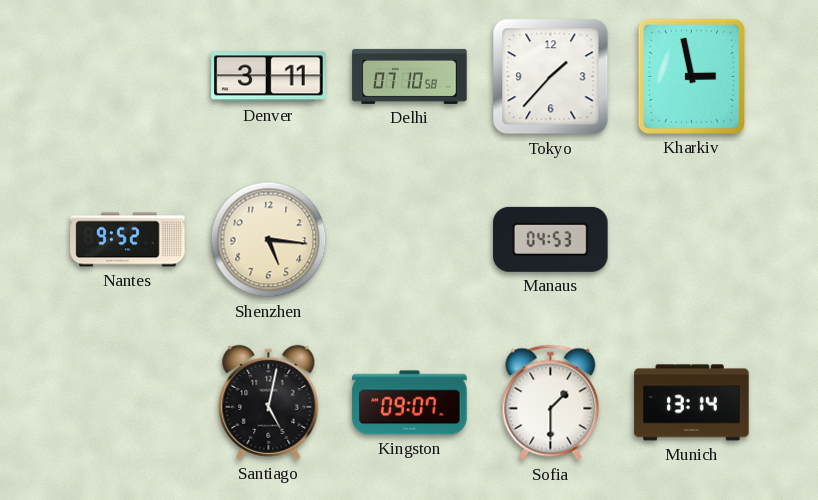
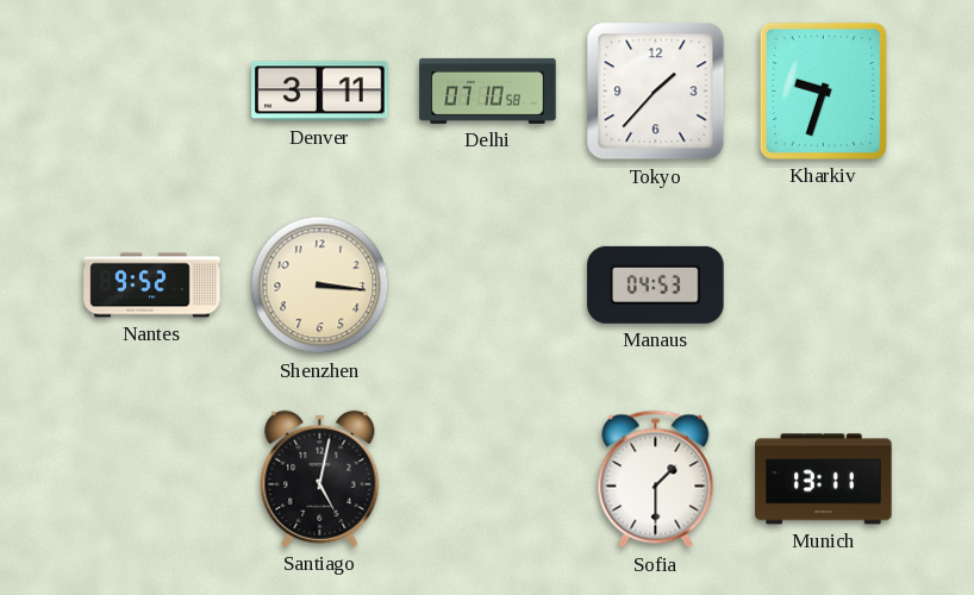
Kharkiv: 2:58 -> 9:33
Shenzhen: 5:16 -> 3:16
Kingston: 09:07 -> none
Munich: 13:14 -> 13:11
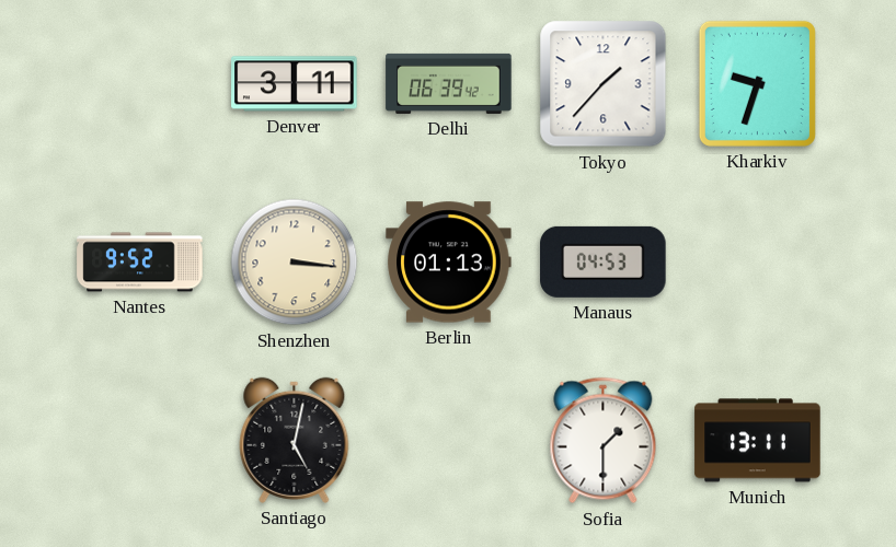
Delhi: 07:10 -> 06:39
Berlin: none -> 01:13
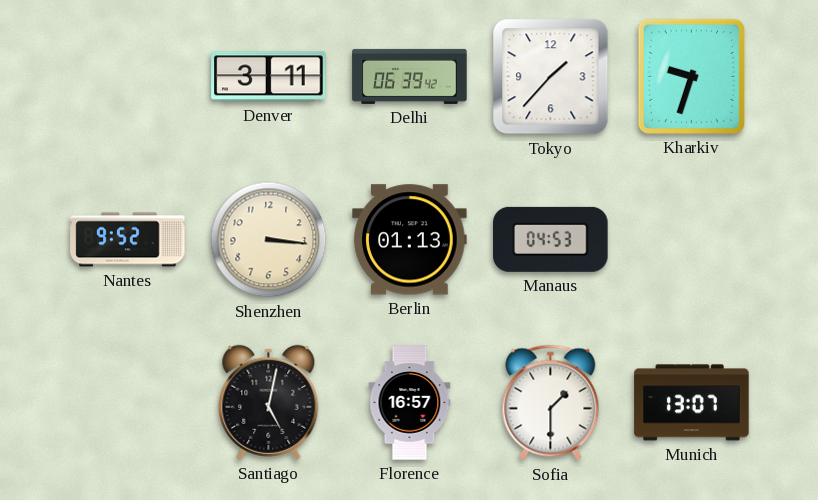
Florence: none -> 16:57
Munich: 13:11 -> 13:07
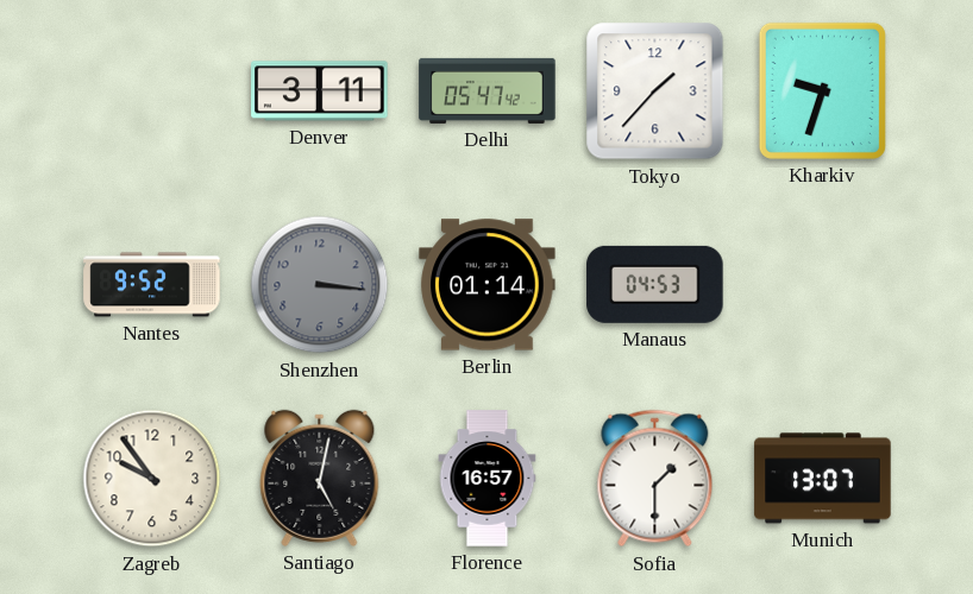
Delhi: 06:39 -> 05:47
Shenzhen dial: cream -> grey
Berlin: 01:13 -> 01:14
Zagreb: none -> 9:54
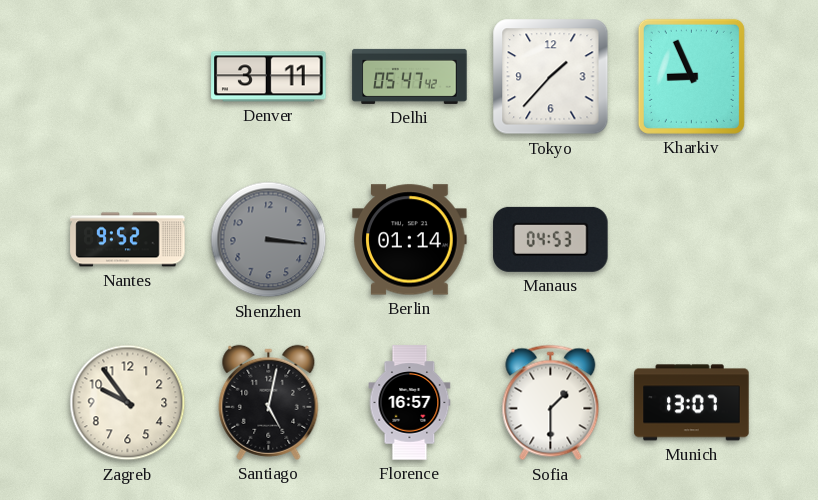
Kharkiv: 9:33 -> 8:56
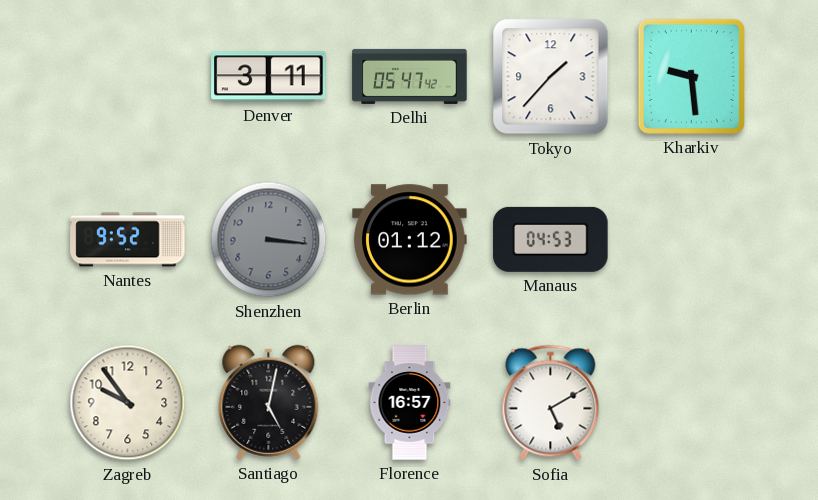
Kharkiv: 8:56 -> 9:29
Berlin: 01:14 -> 01:12
Sofia: 1:30 -> 5:10
Munich: 13:07 -> none
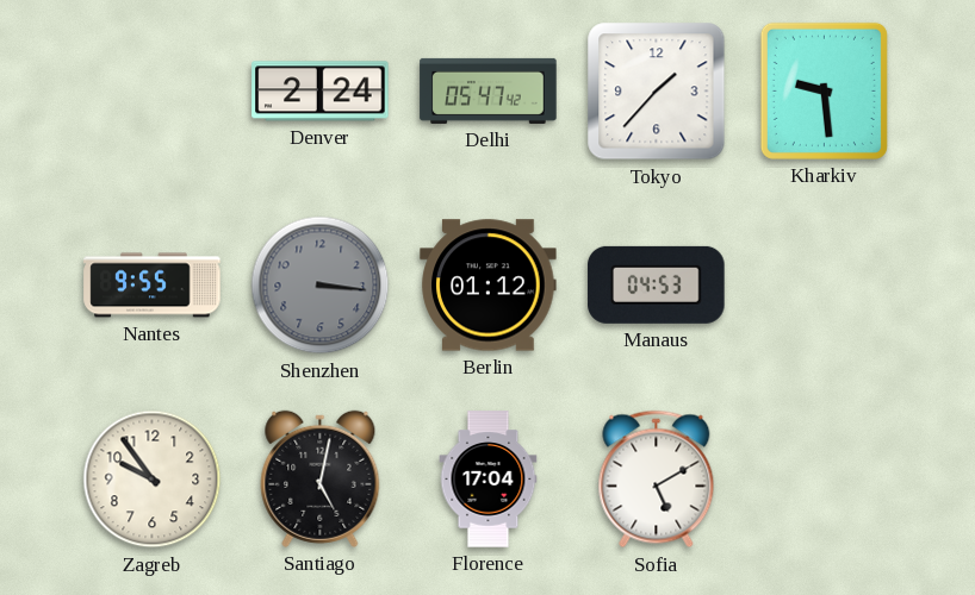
Denver: 3:11 -> 2:24
Nantes: 9:52 -> 9:55
Florence: 16:57 -> 17:04
